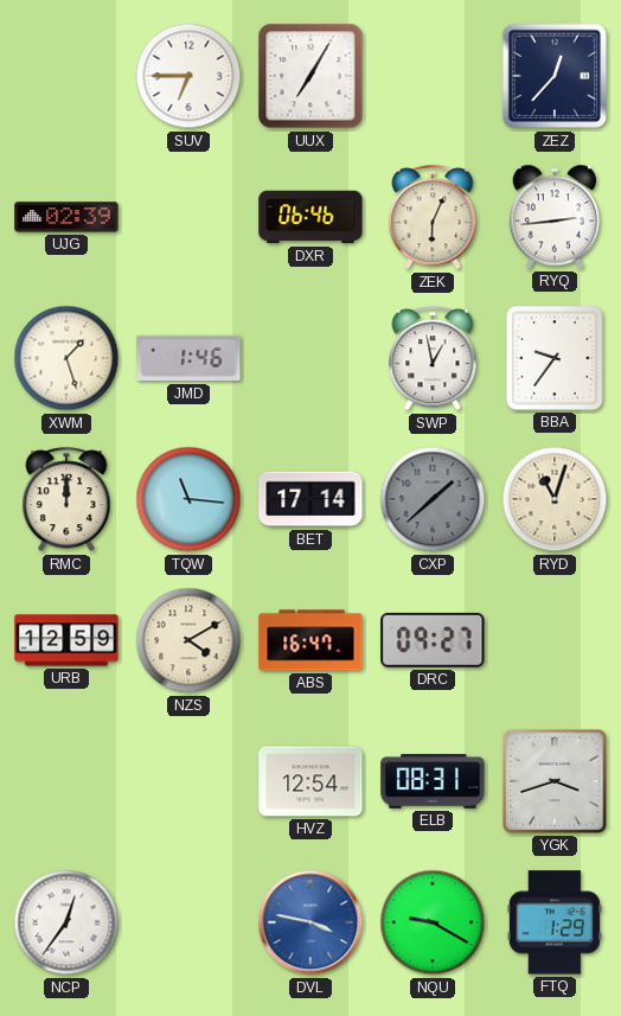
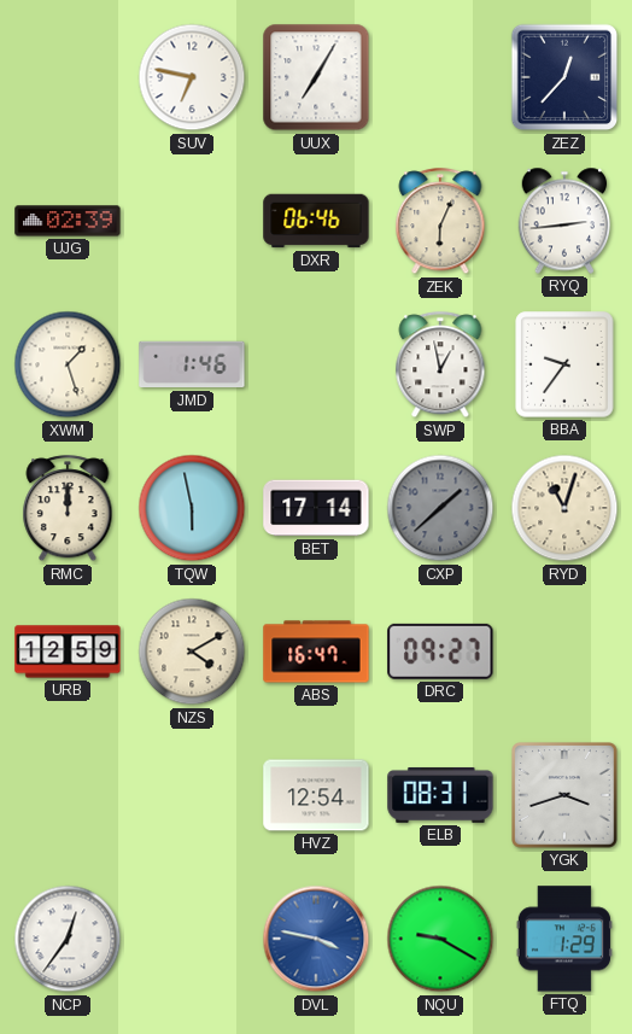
SUV: 6:45 -> 6:47
TQW: 11:16 -> 5:58
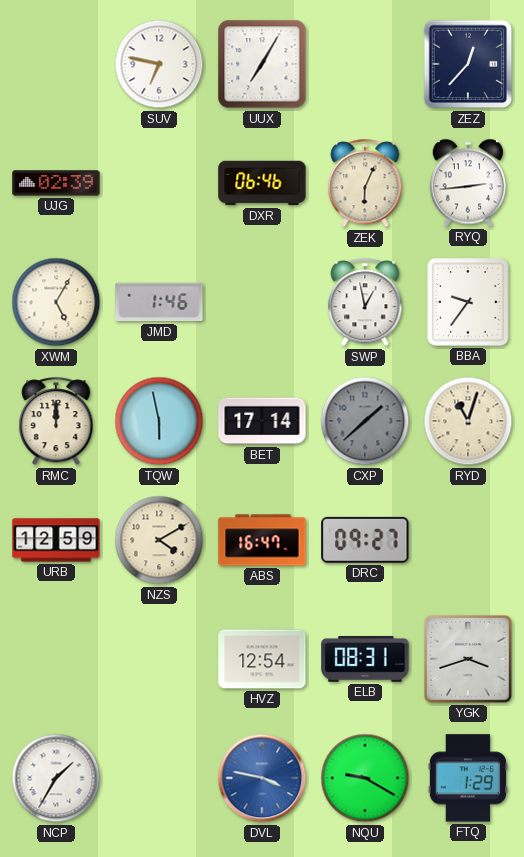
XWM: 1:27 -> 5:05
NCP: 12:36 -> 1:35
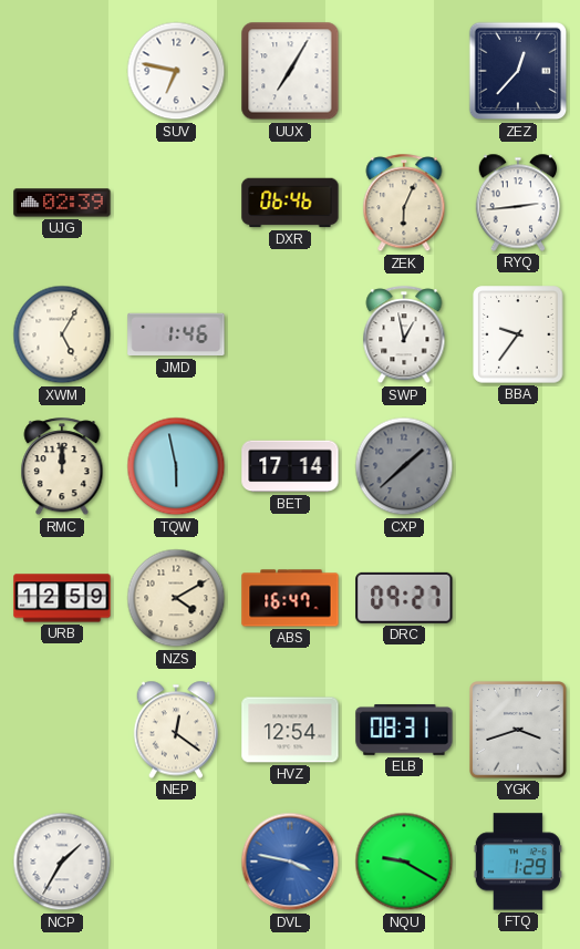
RYD: 11:03 -> none
NEP: none -> 12:21
